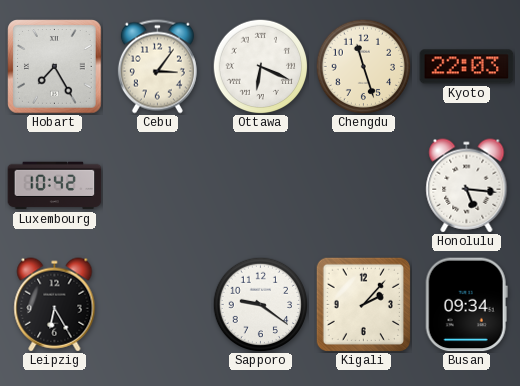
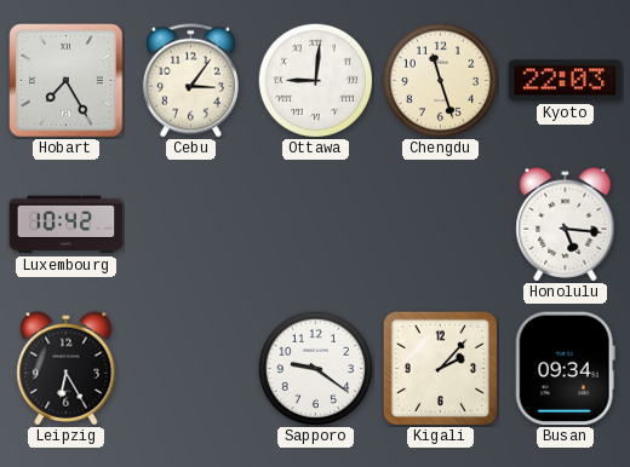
Ottawa: 6:19 -> 9:01
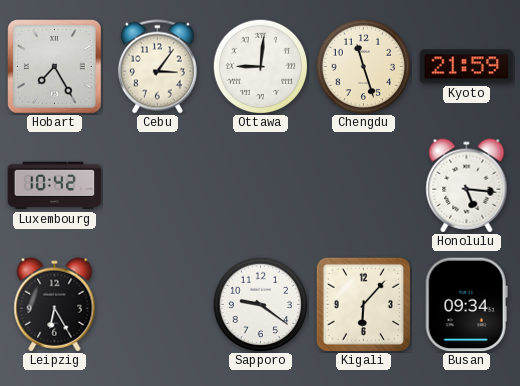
Kyoto: 22:03 -> 21:59
Kigali: 2:07 -> 6:07
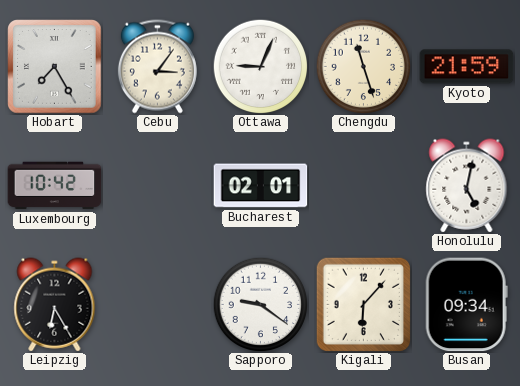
Ottawa: 9:01 -> 9:04
Bucharest: none -> 02:01
Honolulu: 5:16 -> 5:02
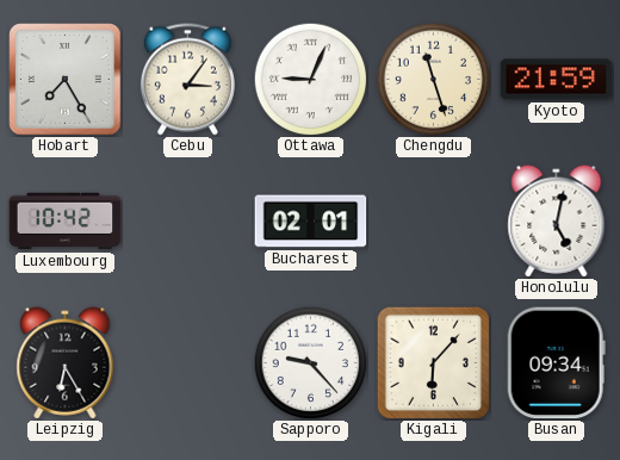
Sapporo: 9:21 -> 9:23
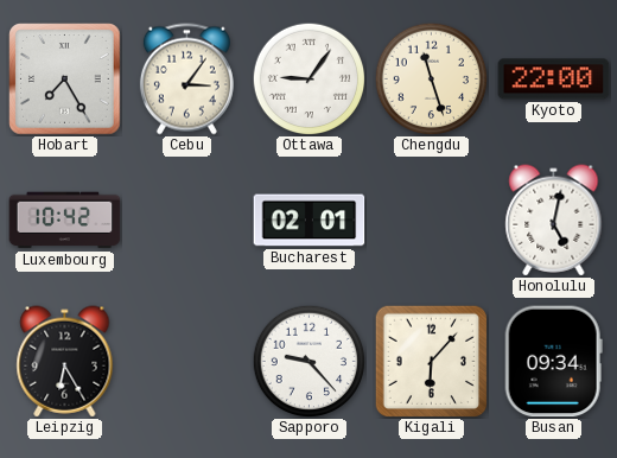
Ottawa: 9:04 -> 9:06
Kyoto: 21:59 -> 22:00
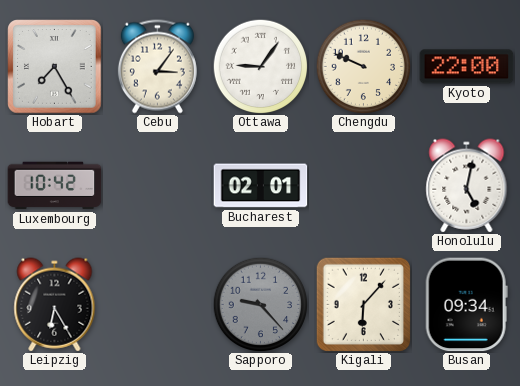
Chengdu: 11:27 -> 9:49
Sapporo dial: white -> grey
